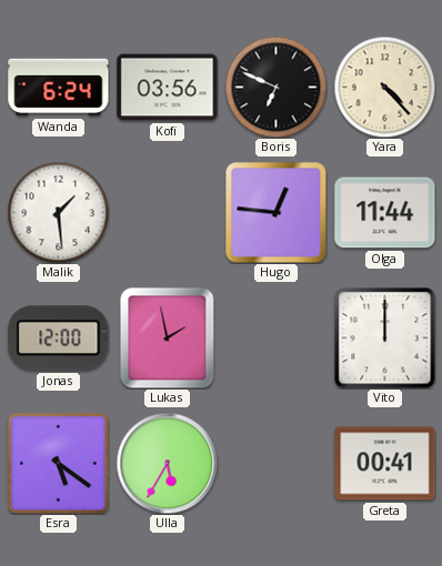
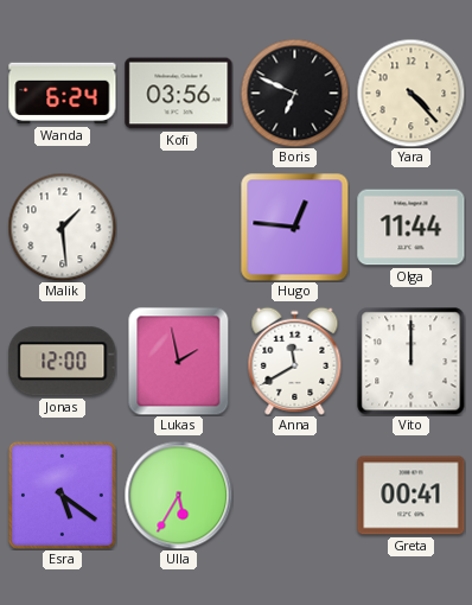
Anna: none -> 11:40
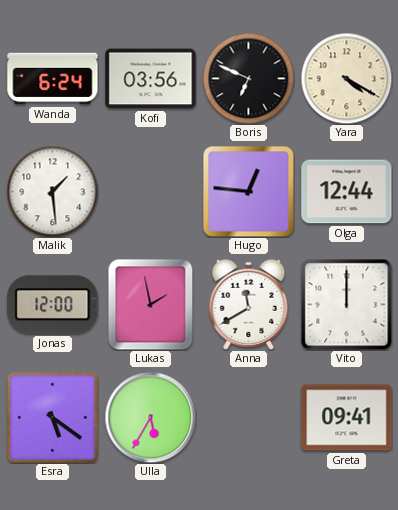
Yara: 4:23 -> 4:20
Olga: 11:44 -> 12:44
Greta: 00:41 -> 09:41
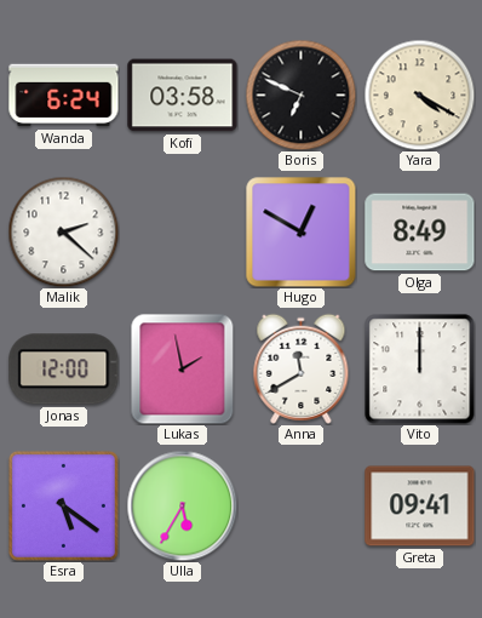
Kofi: 03:56 -> 03:58
Malik: 1:29 -> 2:22
Hugo: 12:46 -> 12:50
Olga: 12:44 -> 8:49
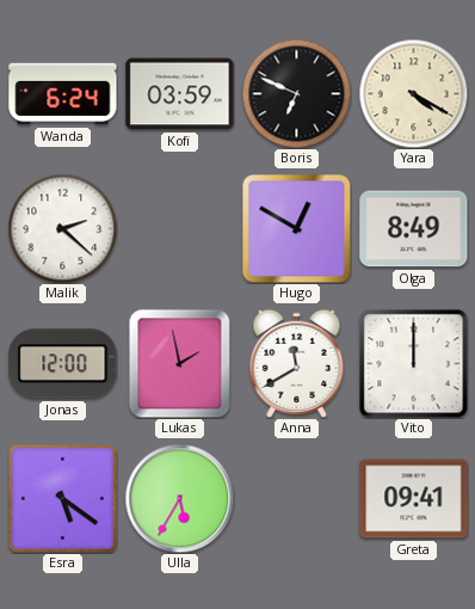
Kofi: 03:58 -> 03:59
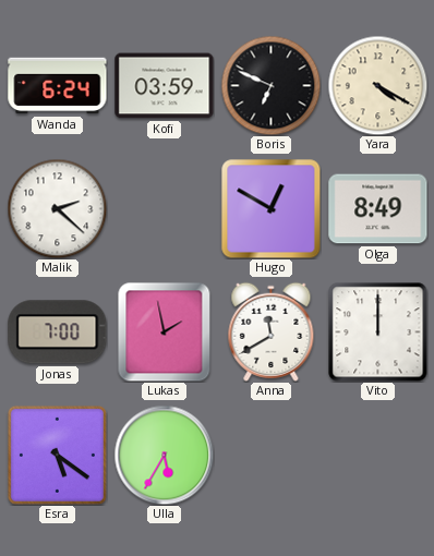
Jonas: 12:00 -> 7:00
Greta: 09:41 -> none
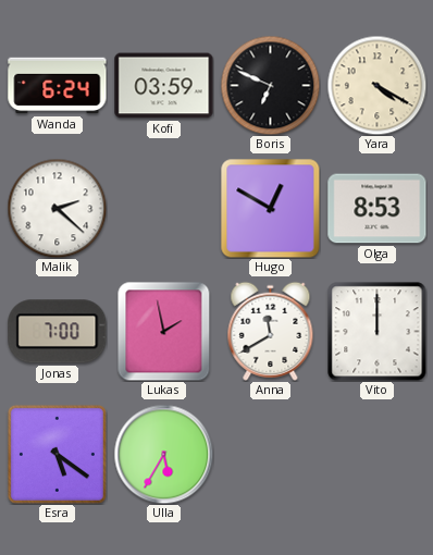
Olga: 8:49 -> 8:53
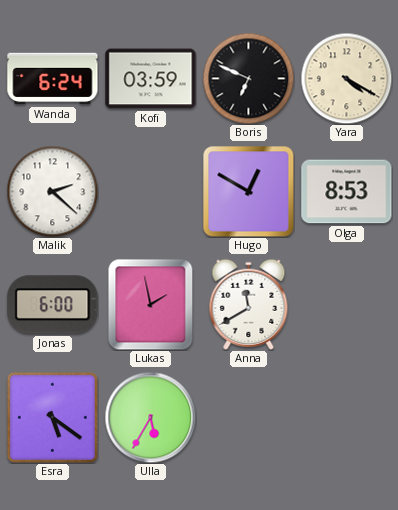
Jonas: 7:00 -> 6:00
Vito: 12:00 -> none
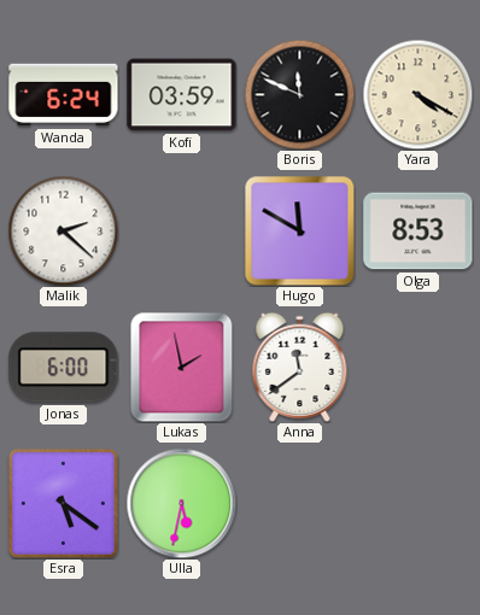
Boris: 6:49 -> 11:49
Hugo: 12:50 -> 11:50
Anna: 11:40 -> 11:39
Ulla: 5:35 -> 5:32
